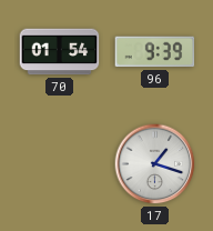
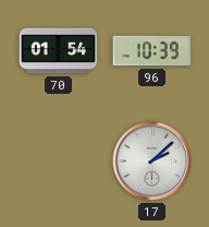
96: 9:39 -> 10:39
17: 1:18 -> 2:08
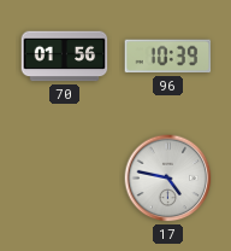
70: 01:54 -> 01:56
17: 2:08 -> 4:47
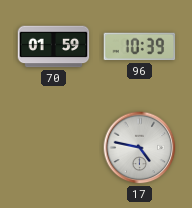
70: 01:56 -> 01:59
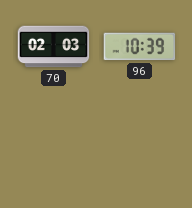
70: 01:59 -> 02:03
17: 4:47 -> none
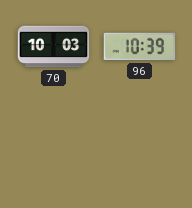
70: 02:03 -> 10:03
